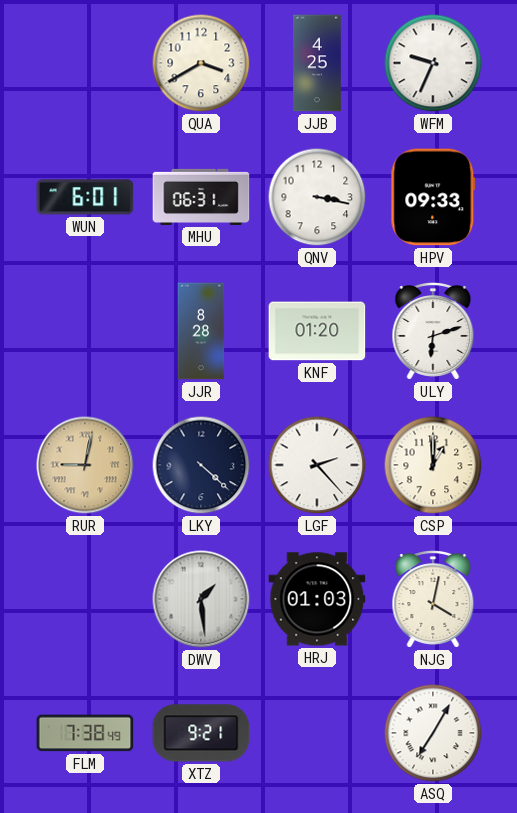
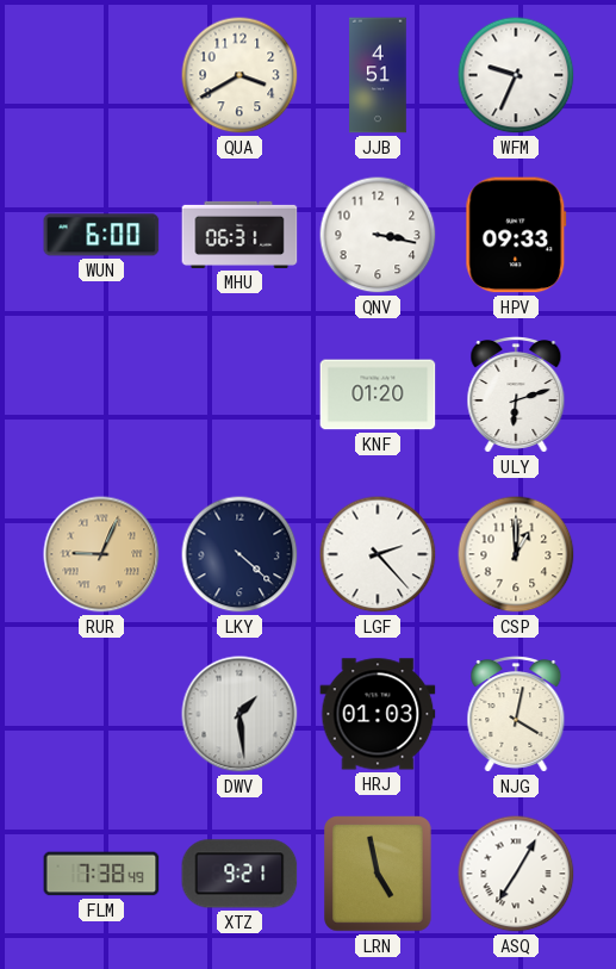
JJB: 4:25 -> 4:51
WUN: 6:01 -> 6:00
JJR: 8:28 -> none
RUR: 9:02 -> 9:04
LRN: none -> 4:58
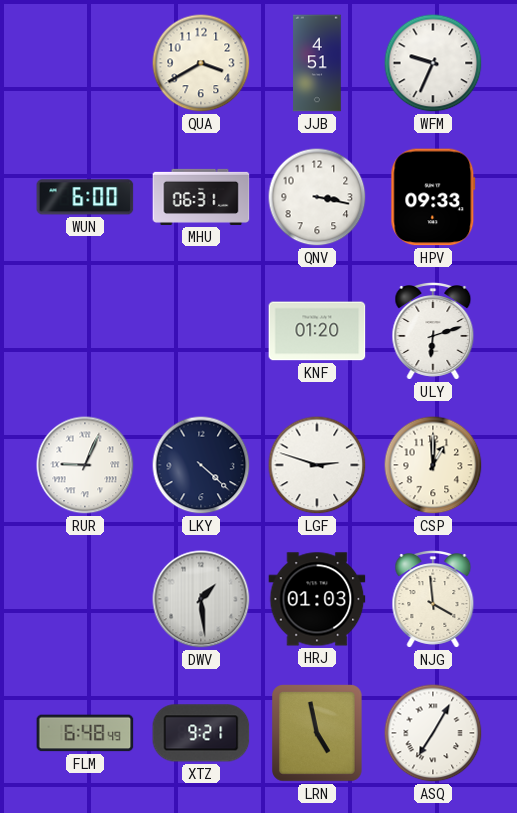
RUR dial: champagne -> white
LGF: 2:23 -> 2:48
NJG: 4:02 -> 3:59
FLM: 7:38 -> 6:48
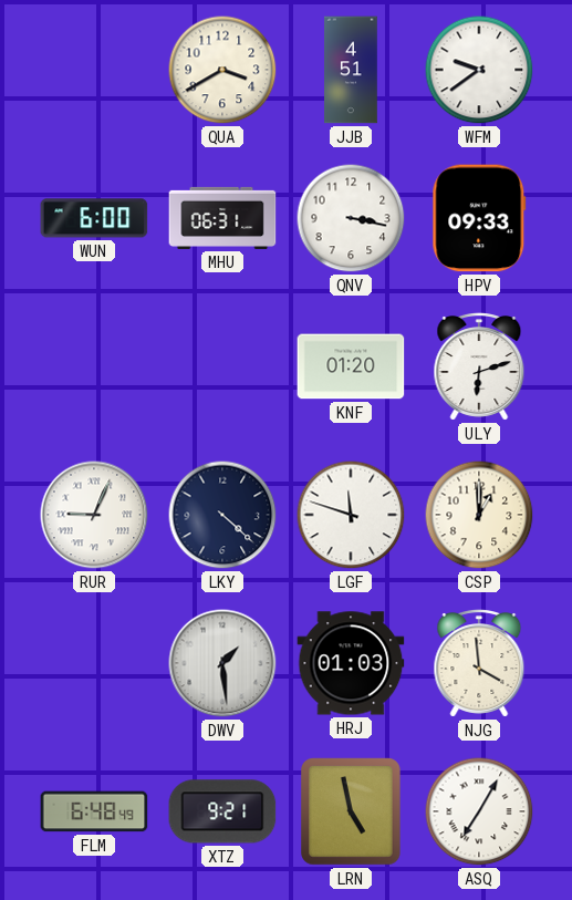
WFM: 9:34 -> 9:39
LGF: 2:48 -> 11:48
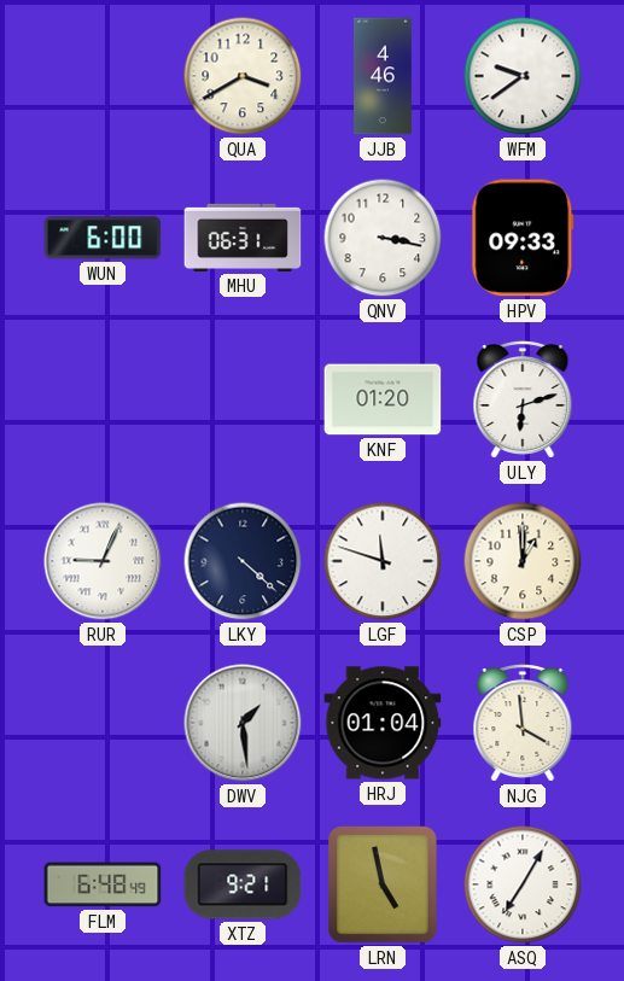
JJB: 4:51 -> 4:46
HRJ: 01:03 -> 01:04
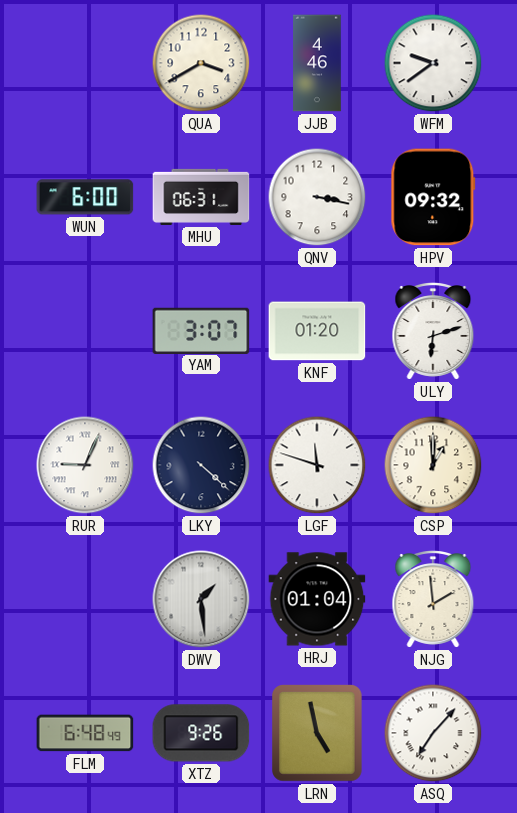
HPV: 09:33 -> 09:32
YAM: none -> 3:07
NJG: 3:59 -> 1:59
XTZ: 9:21 -> 9:26
ASQ: 7:05 -> 7:07
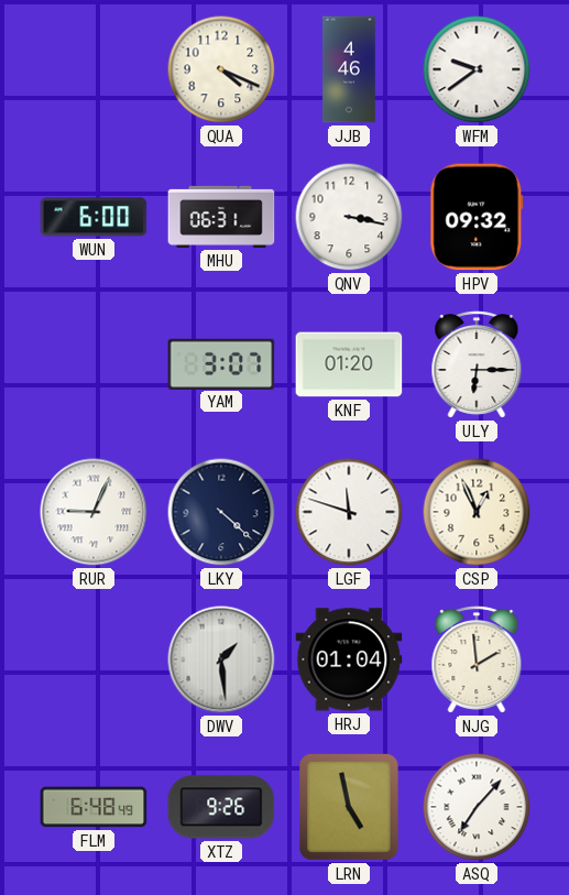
QUA: 3:40 -> 4:19
ULY: 6:12 -> 6:15
CSP: 1:00 -> 12:56
